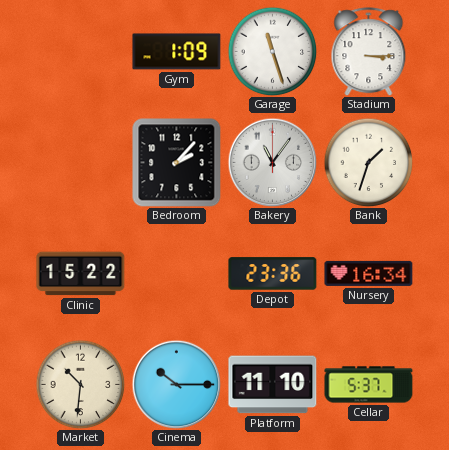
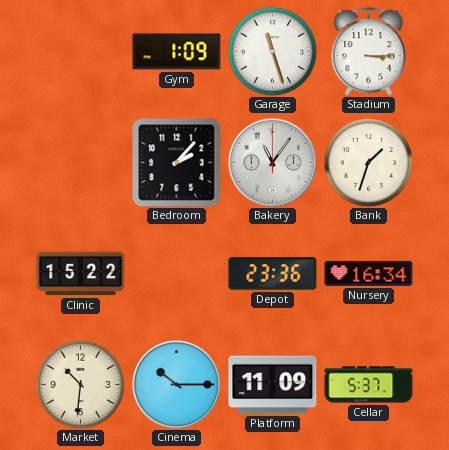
Platform: 11:10 -> 11:09
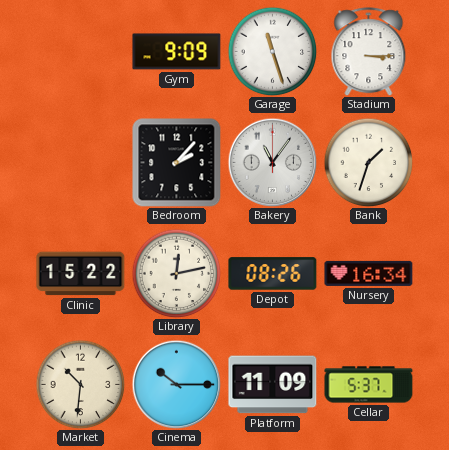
Gym: 1:09 -> 9:09
Library: none -> 12:13
Depot: 23:36 -> 08:26
